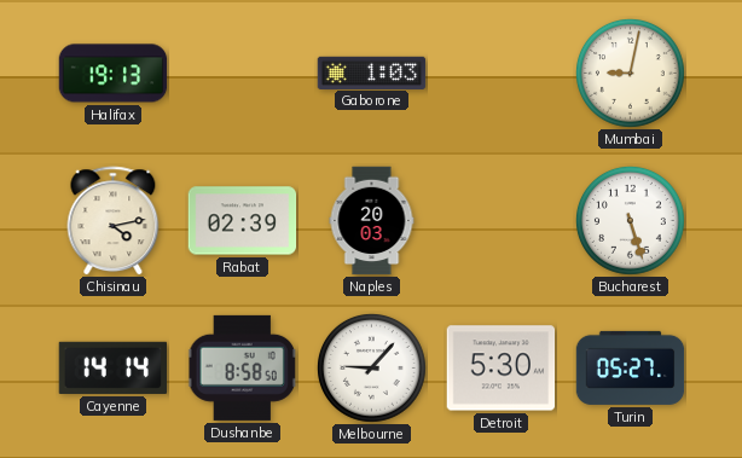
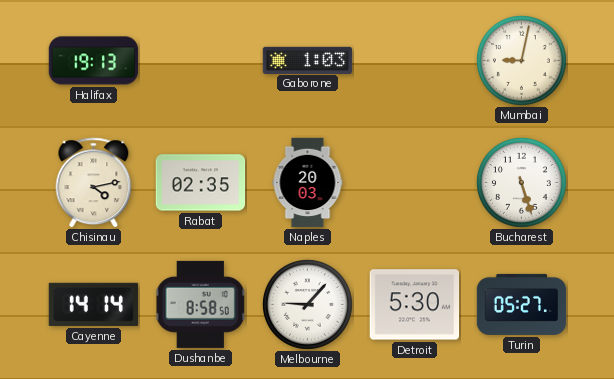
Rabat: 02:39 -> 02:35
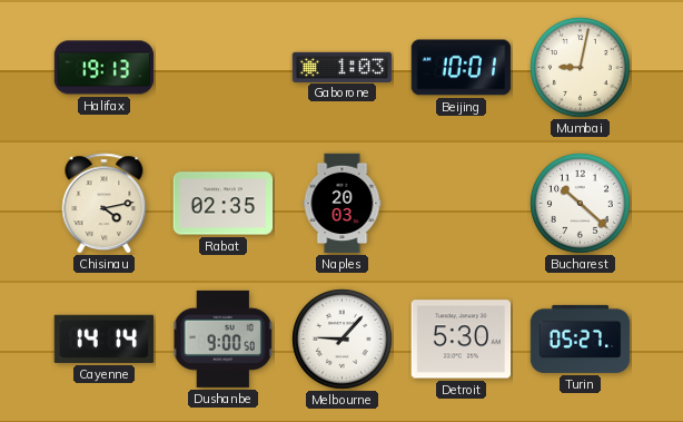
Beijing: none -> 10:01
Bucharest: 5:27 -> 10:22
Dushanbe: 8:58 -> 9:00
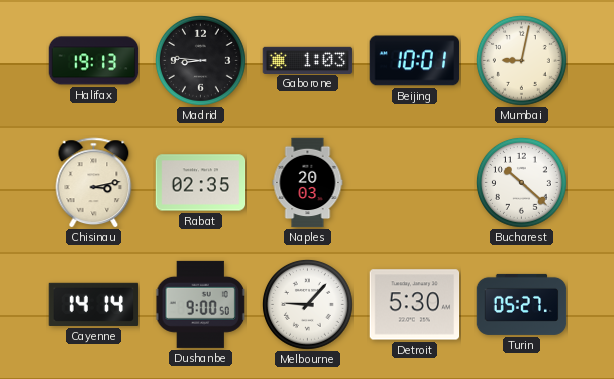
Madrid: none -> 8:46
Chisinau: 4:13 -> 3:13
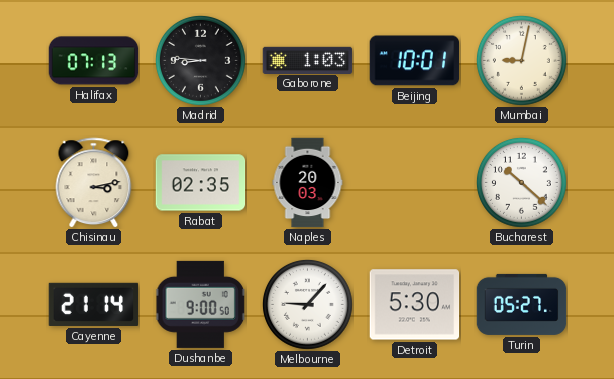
Halifax: 19:13 -> 07:13
Cayenne: 14:14 -> 21:14
